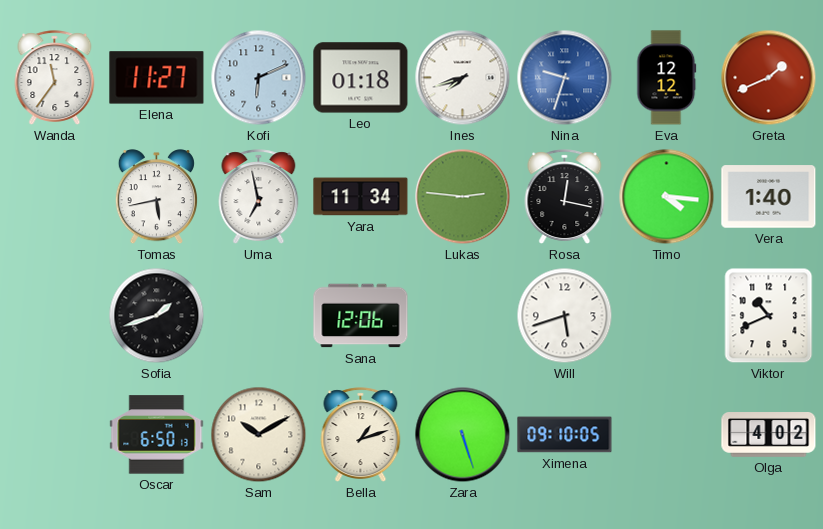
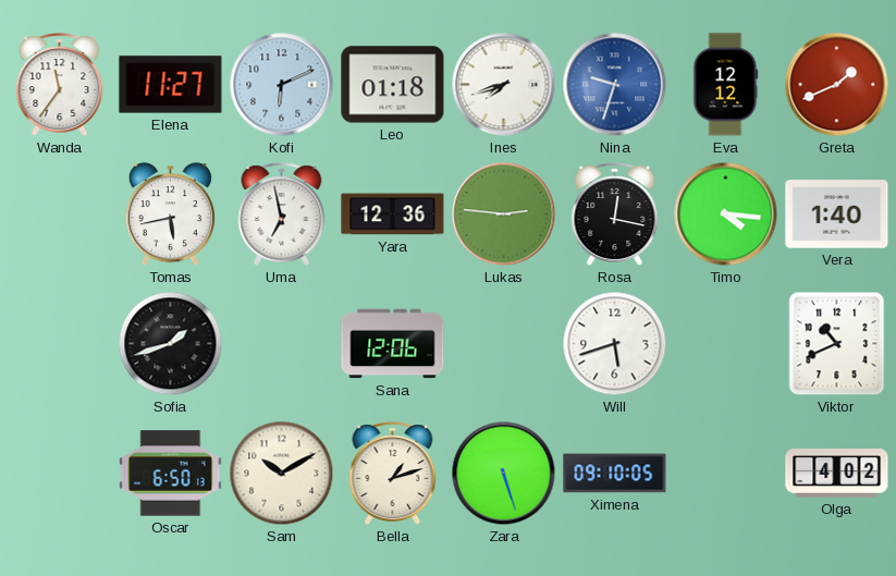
Yara: 11:34 -> 12:36
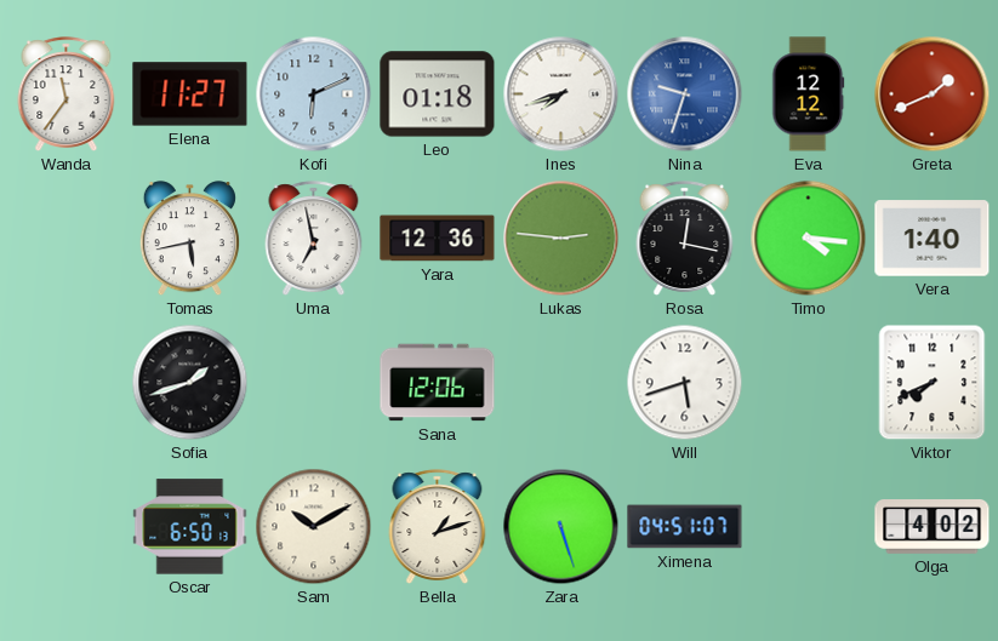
Viktor: 10:41 -> 7:41
Ximena: 09:10 -> 04:51
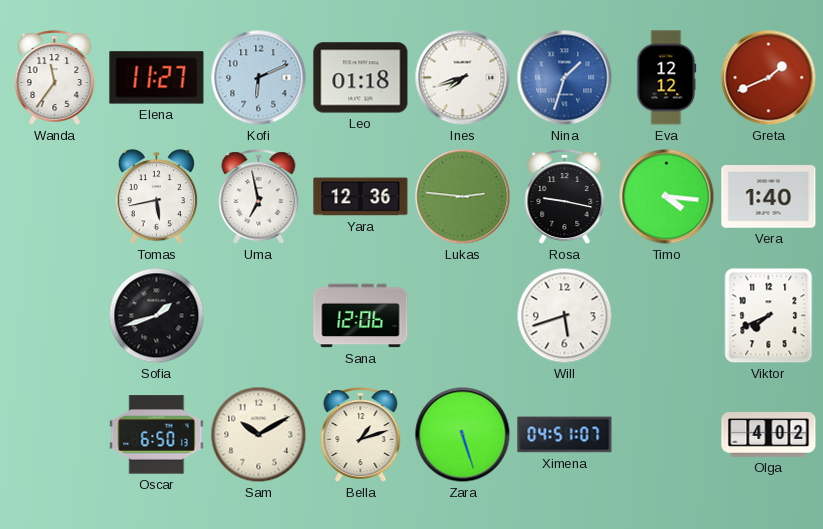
Nina: 9:33 -> 1:33
Rosa: 12:17 -> 9:17
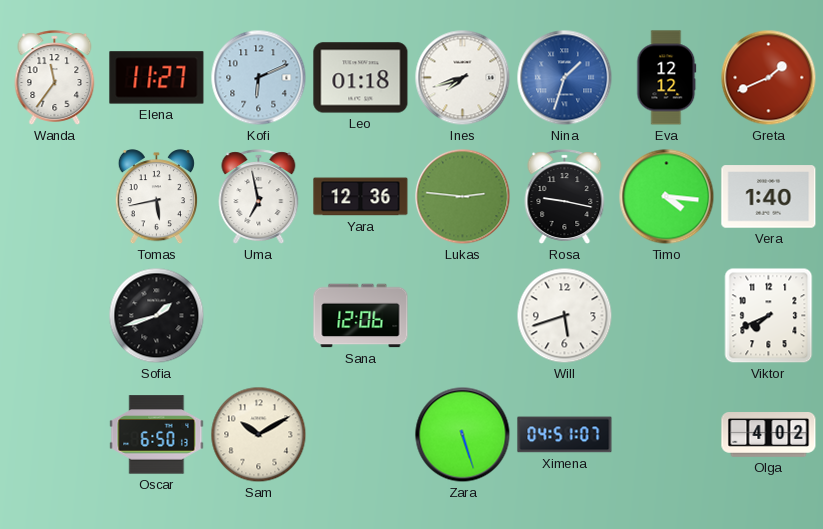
Bella: 1:12 -> none
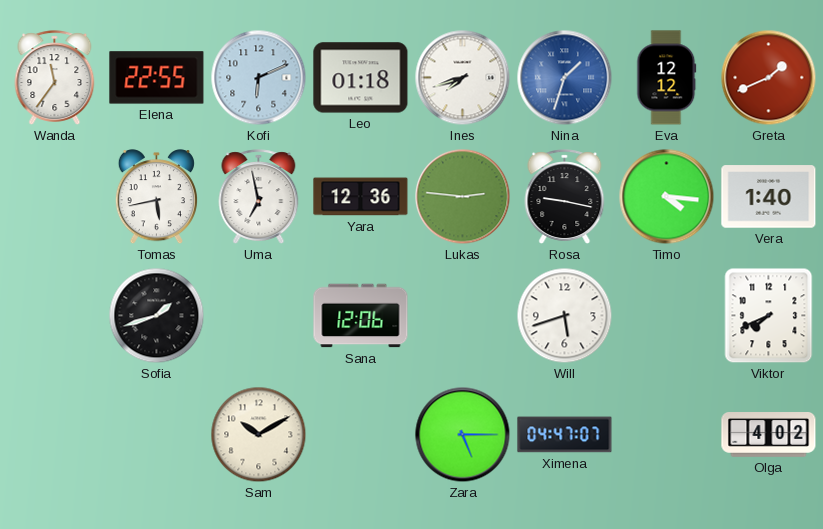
Elena: 11:27 -> 22:55
Oscar: 6:50 -> none
Zara: 5:27 -> 5:15
Ximena: 04:51 -> 04:47
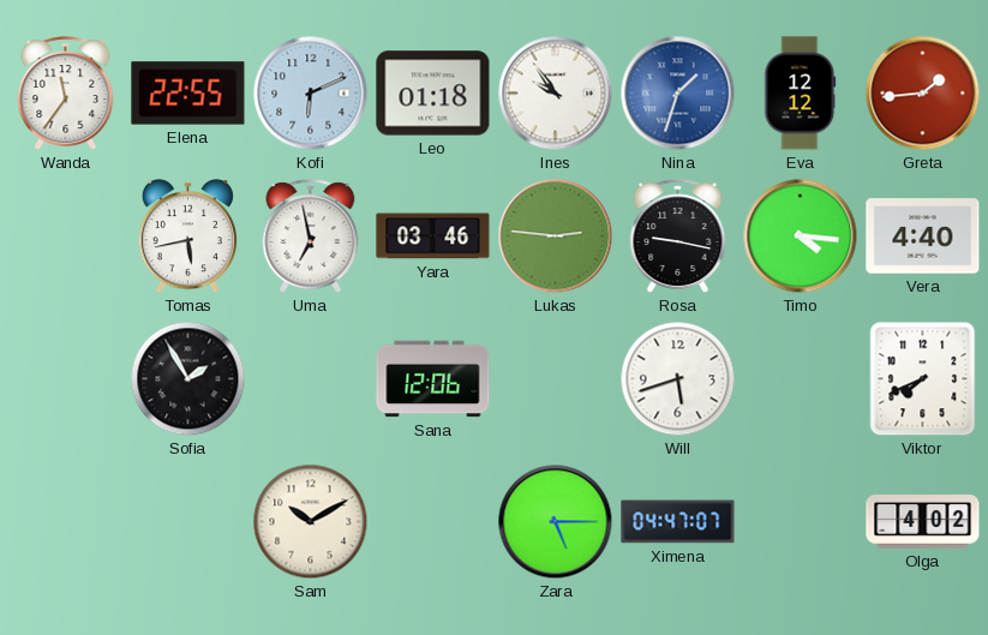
Ines: 7:42 -> 9:54
Greta: 1:41 -> 1:44
Yara: 12:36 -> 03:46
Vera: 1:40 -> 4:40
Sofia: 1:42 -> 1:55
